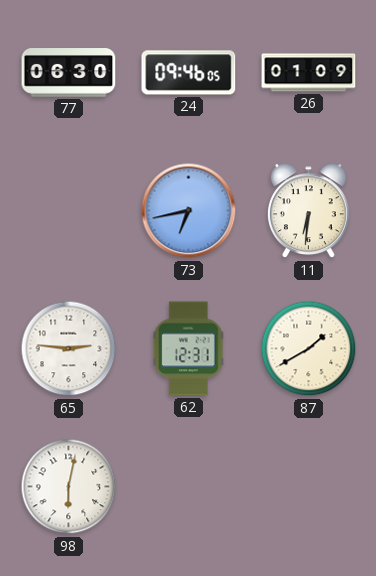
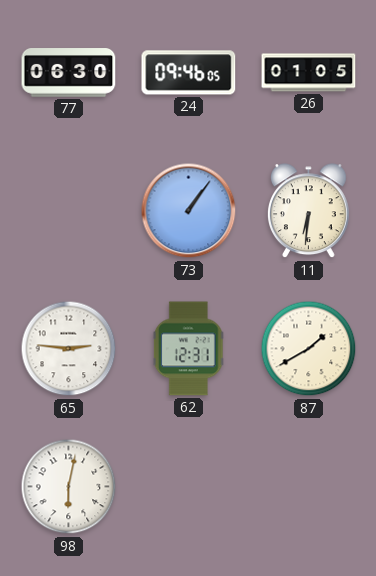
26: 01:09 -> 01:05
73: 6:43 -> 1:06
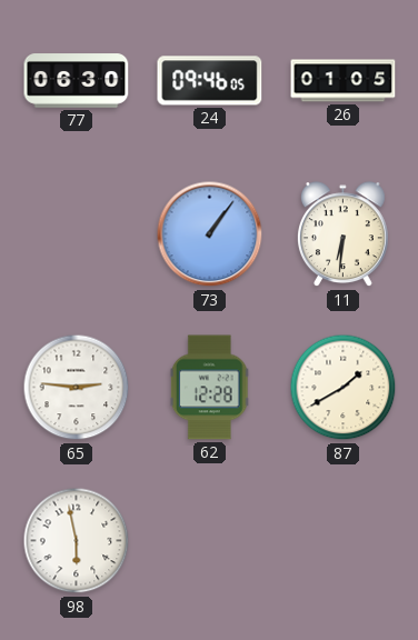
62: 12:31 -> 12:28
98: 6:02 -> 5:58
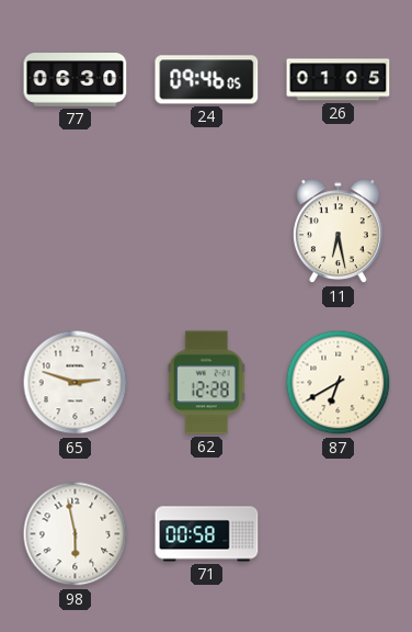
73: 1:06 -> none
11: 6:31 -> 6:28
65: 2:46 -> 2:48
87: 1:40 -> 6:40
71: none -> 00:58
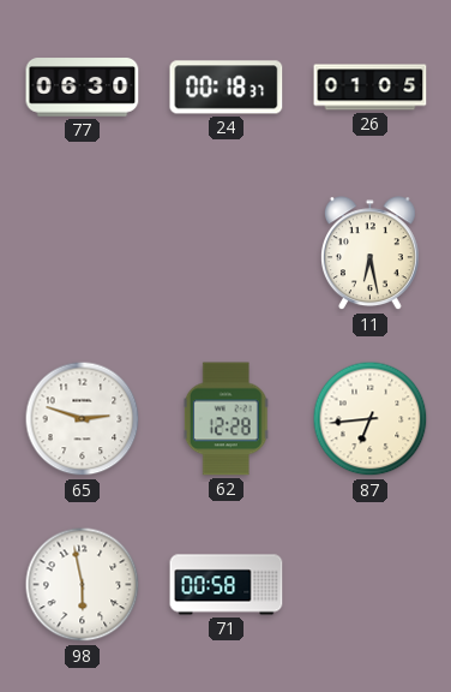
24: 09:46 -> 00:18
87: 6:40 -> 6:44
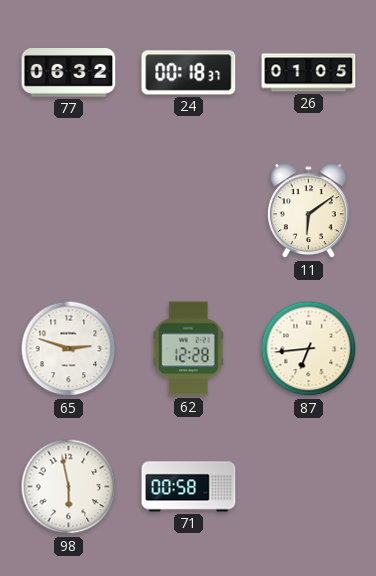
77: 06:30 -> 06:32
11: 6:28 -> 6:09
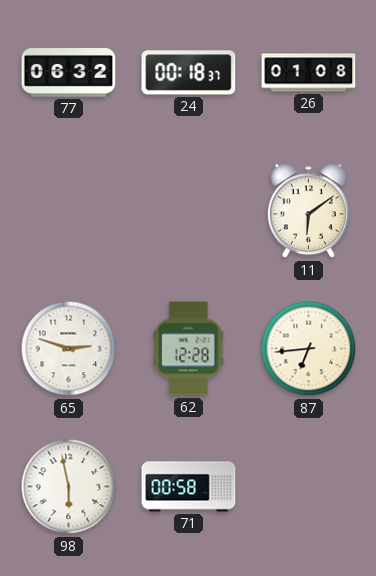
26: 01:05 -> 01:08
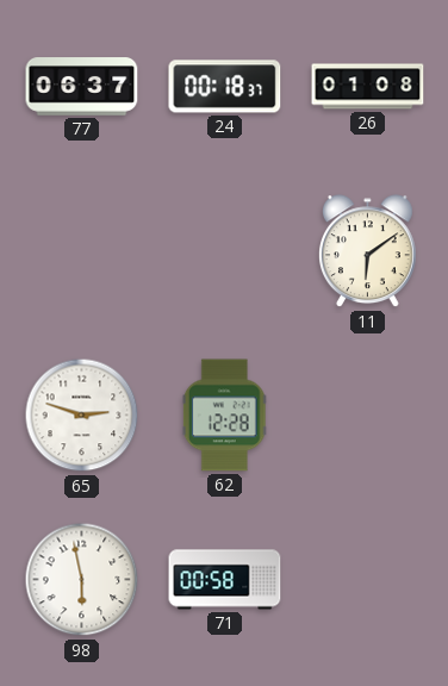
77: 06:32 -> 06:37
87: 6:44 -> none
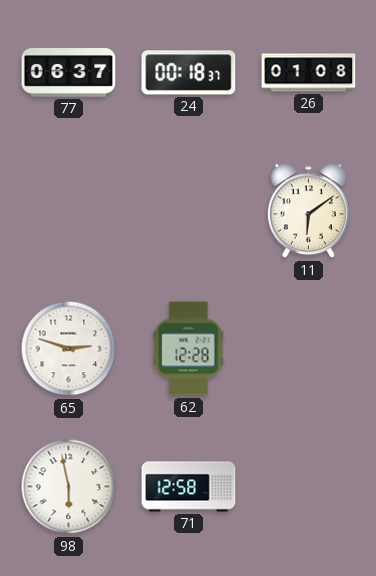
71: 00:58 -> 12:58
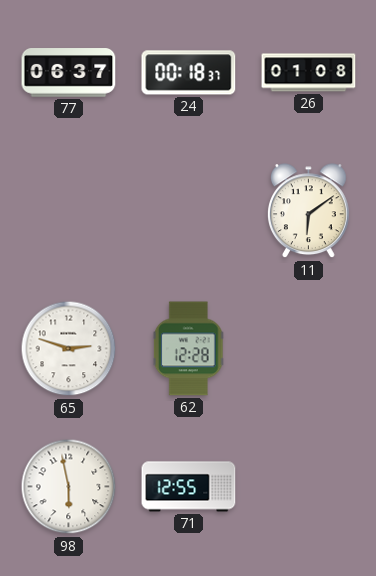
71: 12:58 -> 12:55
